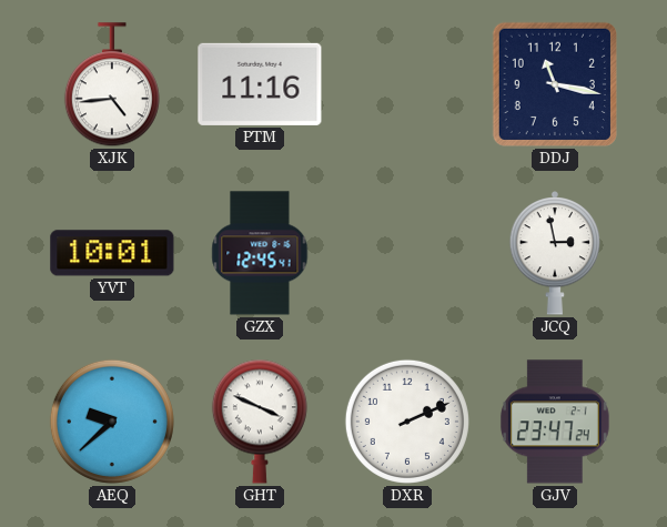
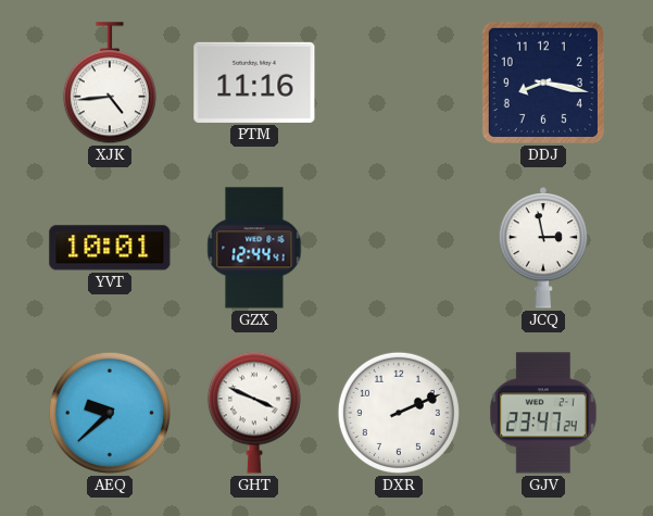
DDJ: 11:17 -> 8:17
GZX: 12:45 -> 12:44
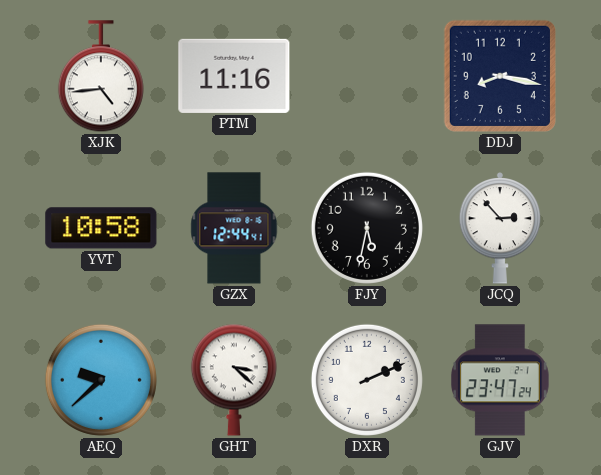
YVT: 10:01 -> 10:58
FJY: none -> 5:32
JCQ: 2:58 -> 2:53
GHT: 3:49 -> 3:22
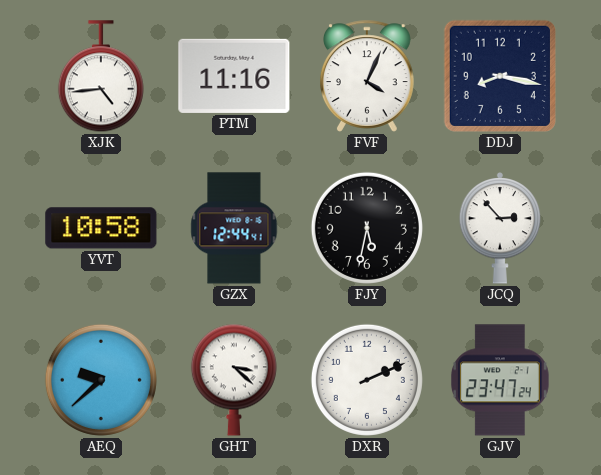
FVF: none -> 4:04
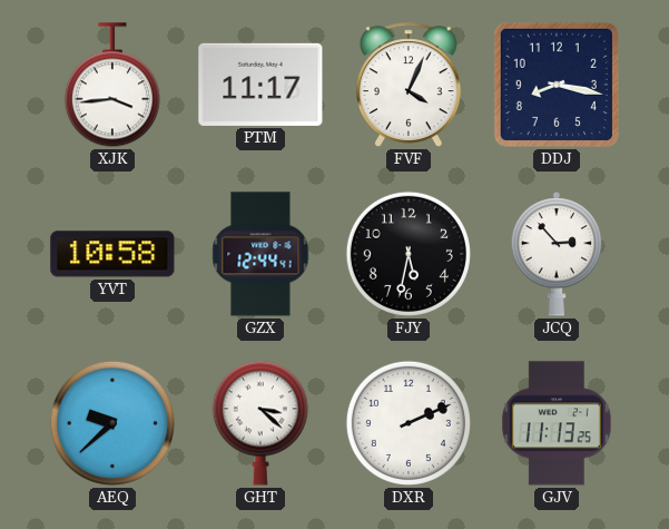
XJK: 4:44 -> 3:44
PTM: 11:16 -> 11:17
GJV: 23:47 -> 11:13
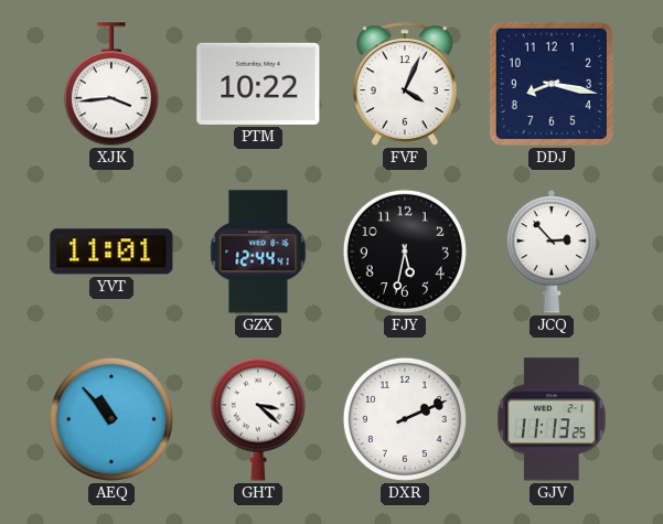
PTM: 11:17 -> 10:22
YVT: 10:58 -> 11:01
AEQ: 9:38 -> 10:53
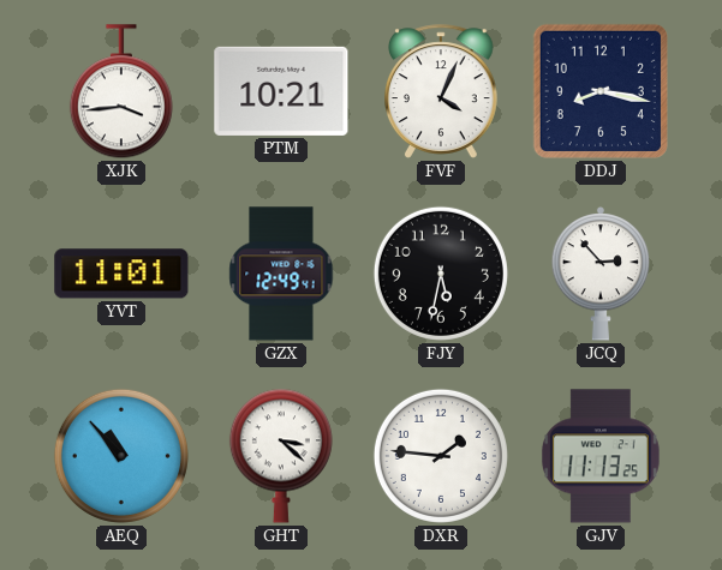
PTM: 10:22 -> 10:21
GZX: 12:44 -> 12:49
DXR: 2:11 -> 1:46
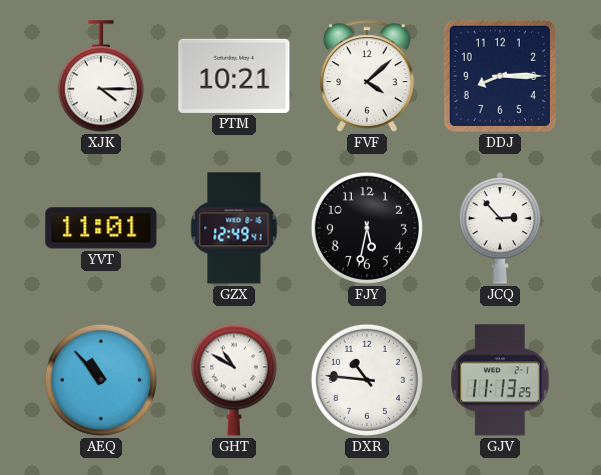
XJK: 3:44 -> 4:15
FVF: 4:04 -> 4:08
DDJ: 8:17 -> 8:15
GHT: 3:22 -> 10:50
DXR: 1:46 -> 10:46
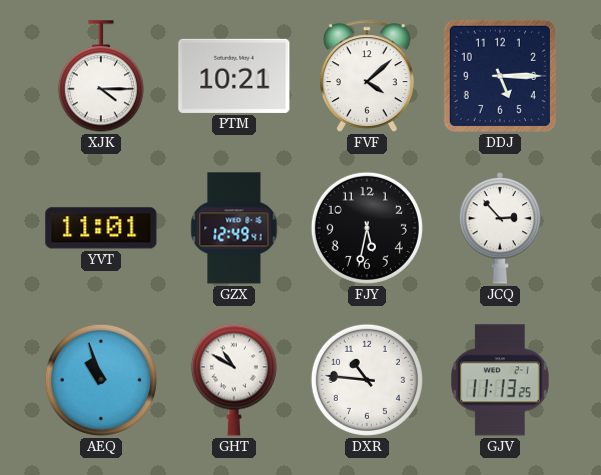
DDJ: 8:15 -> 5:15
AEQ: 10:53 -> 10:57
